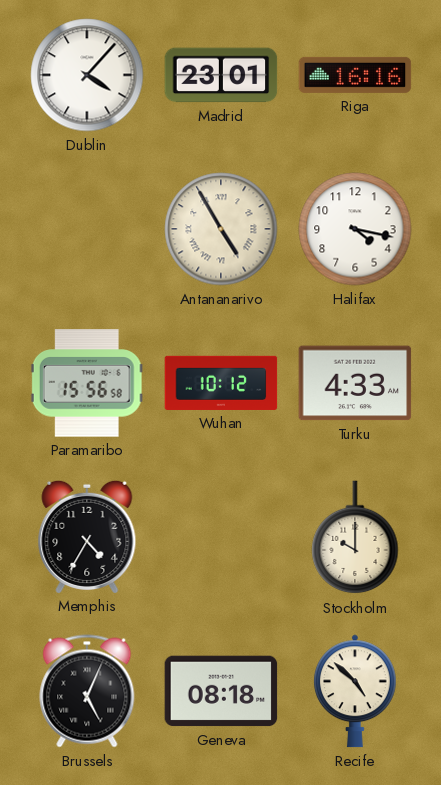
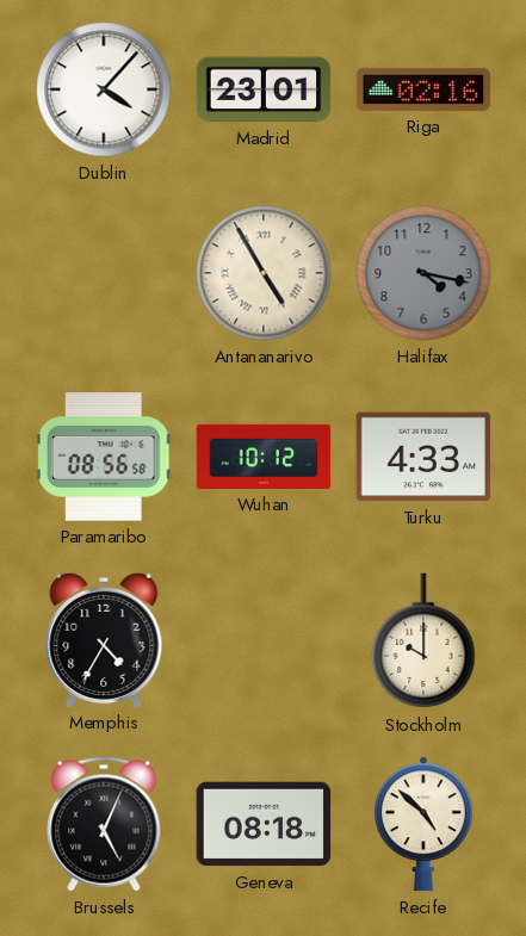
Riga: 16:16 -> 02:16
Halifax dial: white -> grey
Paramaribo: 15:56 -> 08:56
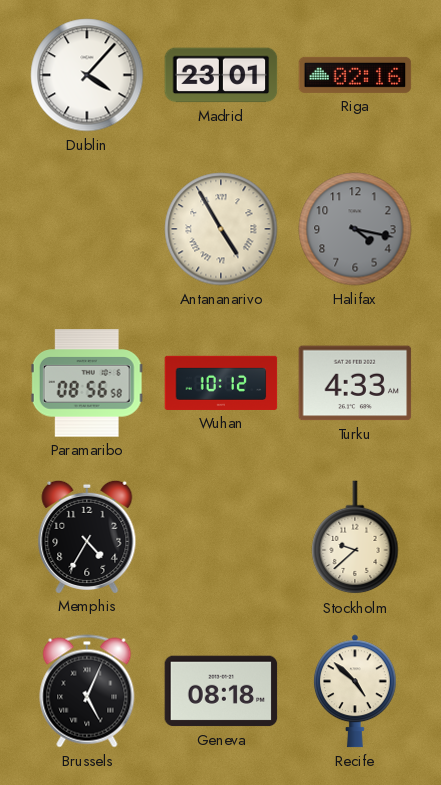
Stockholm: 10:00 -> 9:38
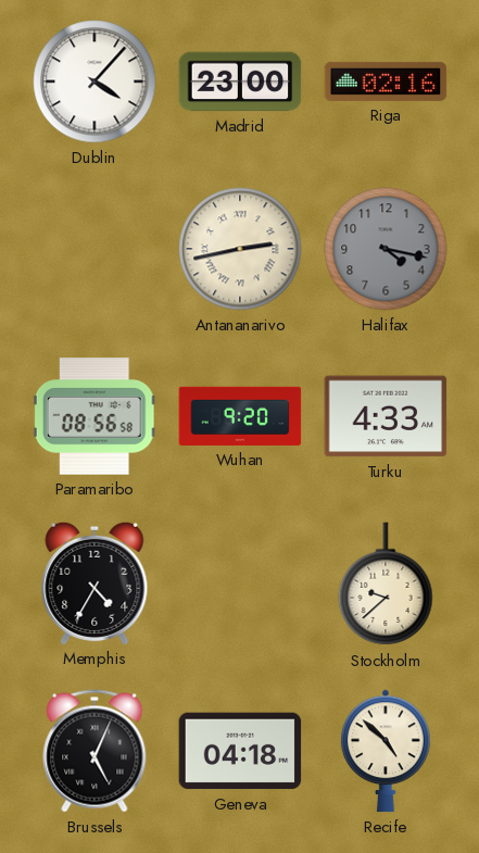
Madrid: 23:01 -> 23:00
Antananarivo: 4:55 -> 2:43
Wuhan: 10:12 -> 9:20
Geneva: 08:18 -> 04:18
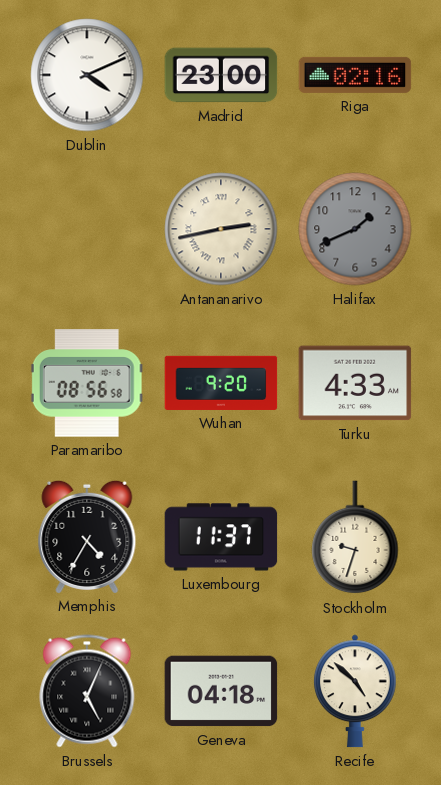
Dublin: 4:07 -> 4:11
Halifax: 4:17 -> 1:41
Luxembourg: none -> 11:37
Stockholm: 9:38 -> 9:33
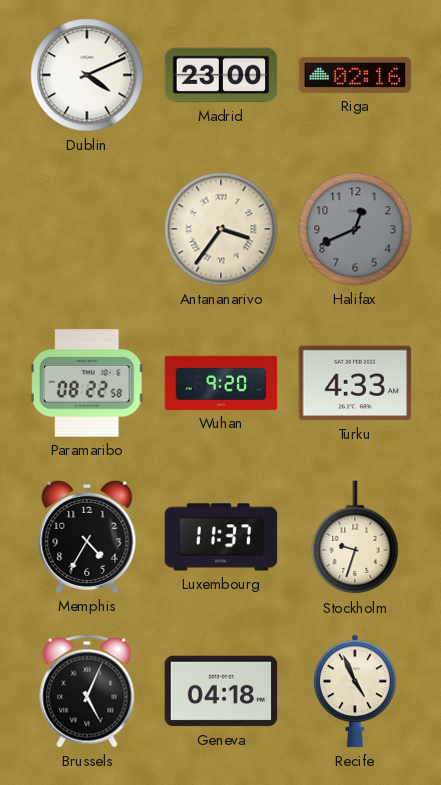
Antananarivo: 2:43 -> 3:36
Halifax: 1:41 -> 12:41
Paramaribo: 08:56 -> 08:22
Recife: 4:52 -> 4:56
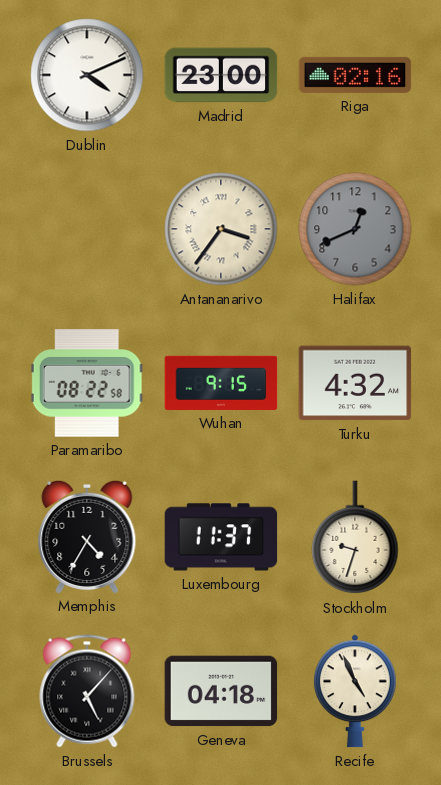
Wuhan: 9:20 -> 9:15
Turku: 4:33 -> 4:32
Brussels: 5:04 -> 5:07
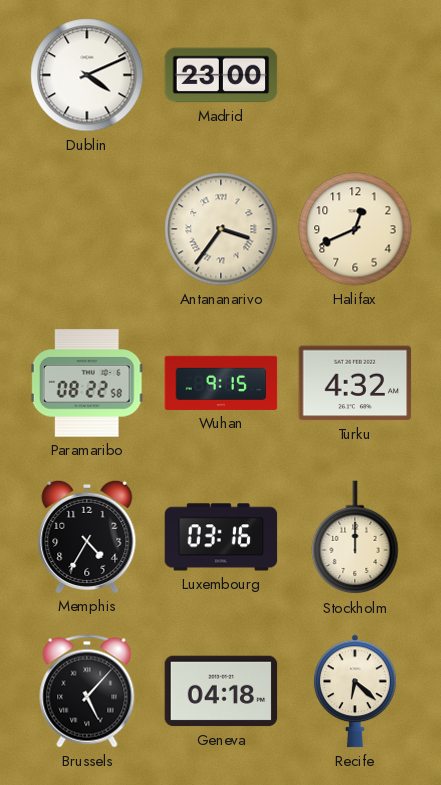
Riga: 02:16 -> none
Halifax dial: grey -> cream
Luxembourg: 11:37 -> 03:16
Stockholm: 9:33 -> 12:00
Recife: 4:56 -> 6:22
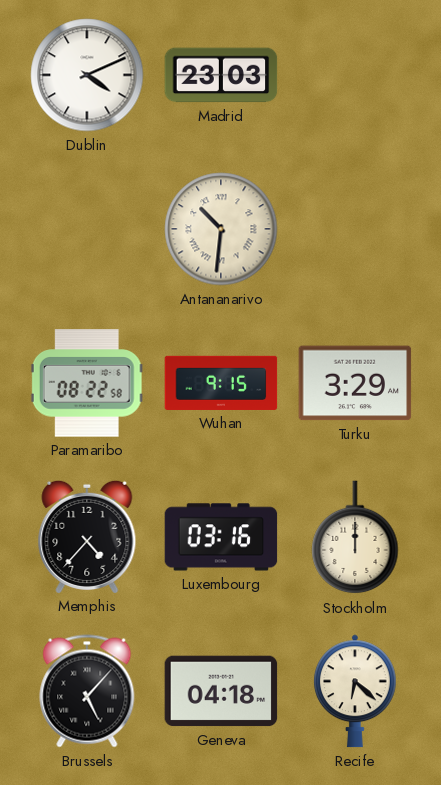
Madrid: 23:00 -> 23:03
Antananarivo: 3:36 -> 10:31
Halifax: 12:41 -> none
Turku: 4:32 -> 3:29
Memphis: 4:35 -> 4:37
